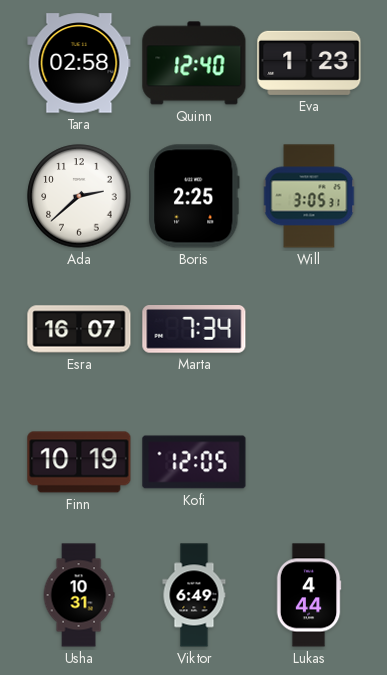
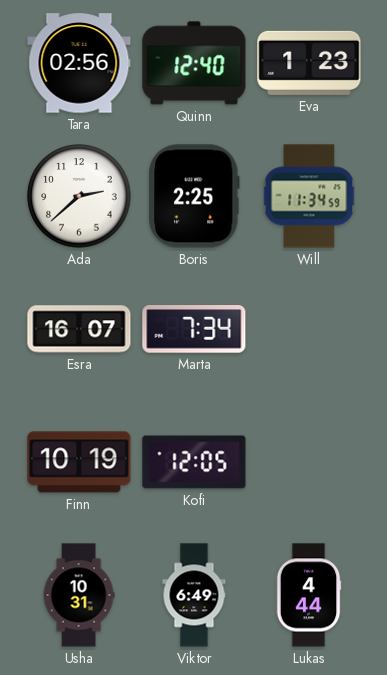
Tara: 02:58 -> 02:56
Will: 3:05 -> 11:34
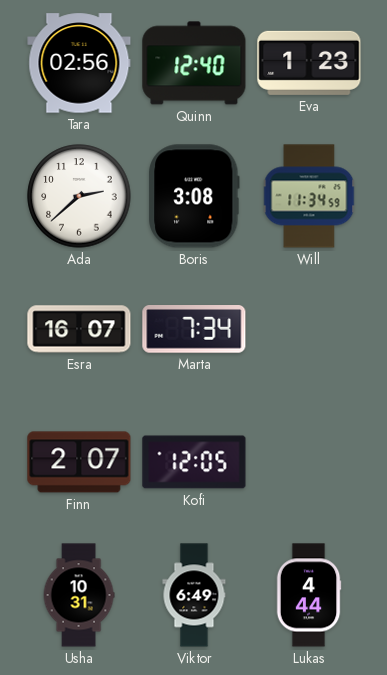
Boris: 2:25 -> 3:08
Finn: 10:19 -> 2:07
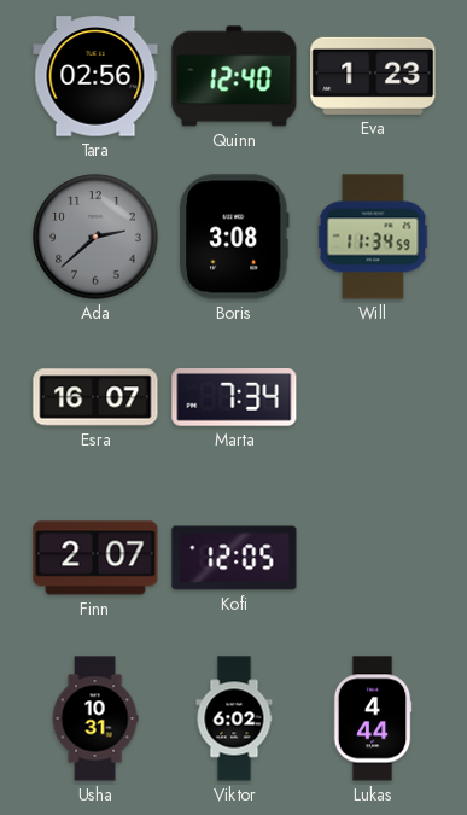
Ada dial: white -> grey
Viktor: 6:49 -> 6:02
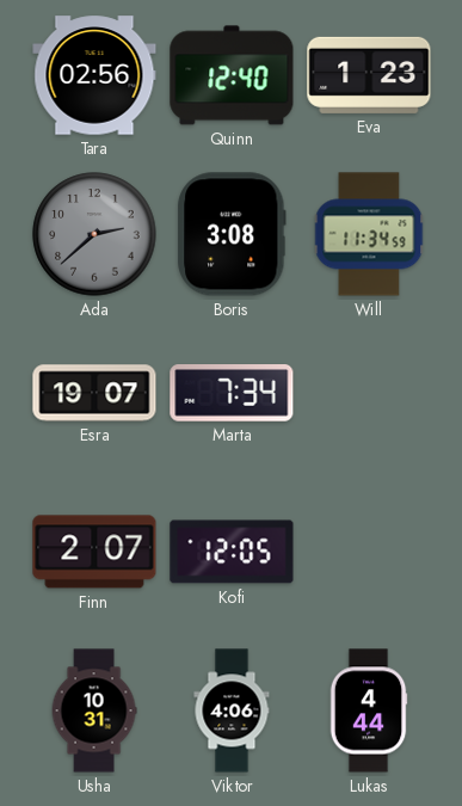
Esra: 16:07 -> 19:07
Viktor: 6:02 -> 4:06
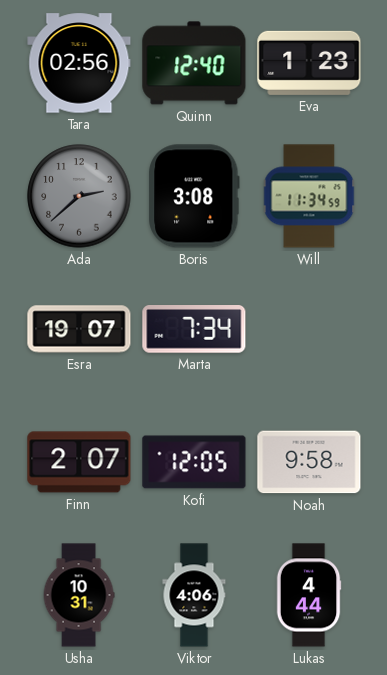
Noah: none -> 9:58
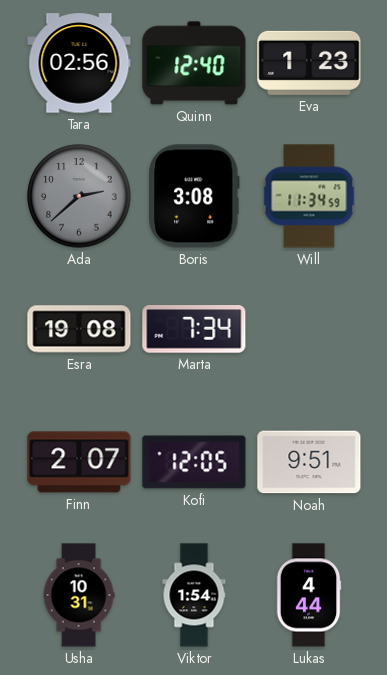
Esra: 19:07 -> 19:08
Noah: 9:58 -> 9:51
Viktor: 4:06 -> 1:54
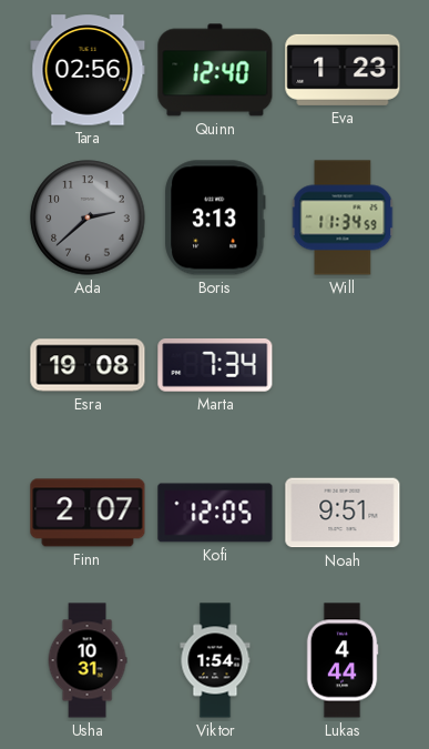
Boris: 3:08 -> 3:13
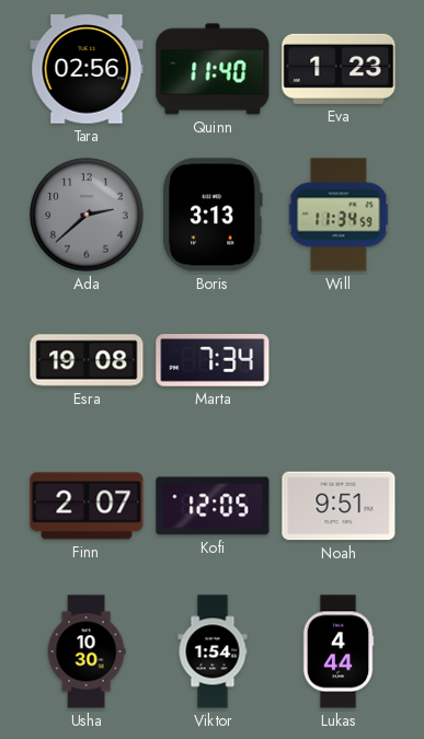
Quinn: 12:40 -> 11:40
Usha: 10:31 -> 10:30
